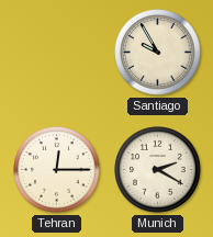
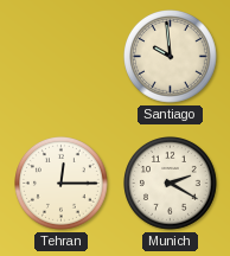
Santiago: 9:55 -> 9:59
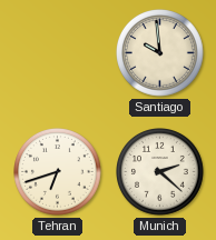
Tehran: 12:15 -> 6:42
Munich: 2:20 -> 2:22
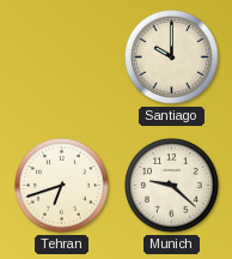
Santiago: 9:59 -> 10:00
Munich: 2:22 -> 9:22
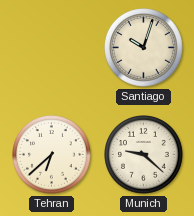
Santiago: 10:00 -> 10:03
Tehran: 6:42 -> 6:38
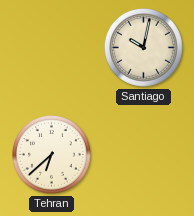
Santiago: 10:03 -> 10:02
Munich: 9:22 -> none
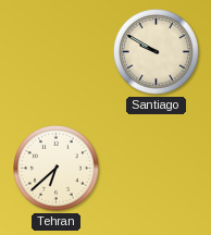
Santiago: 10:02 -> 9:50
